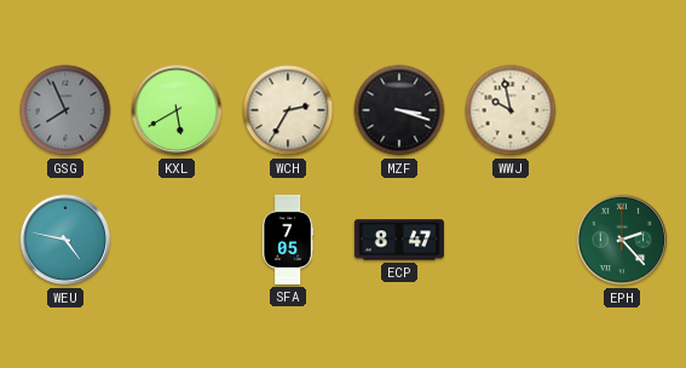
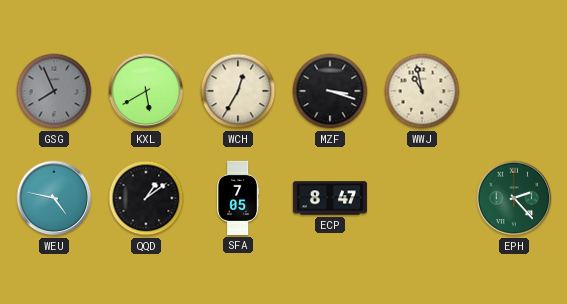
WCH: 2:35 -> 12:35
WWJ: 9:58 -> 10:58
QQD: none -> 1:09
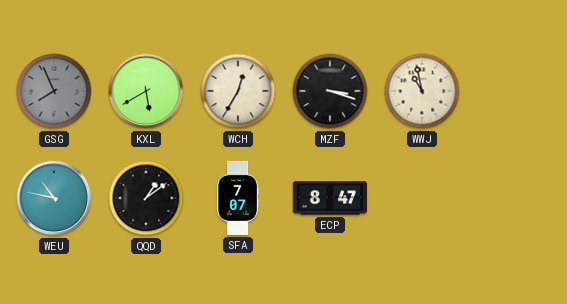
WEU: 4:47 -> 10:47
SFA: 7:05 -> 7:07
EPH: 2:23 -> none
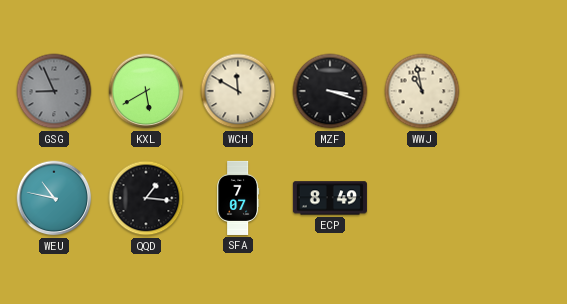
GSG: 7:56 -> 8:56
WCH: 12:35 -> 11:50
QQD: 1:09 -> 1:16
ECP: 8:47 -> 8:49
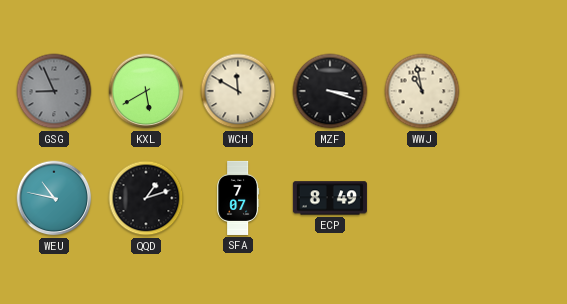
QQD: 1:16 -> 1:12
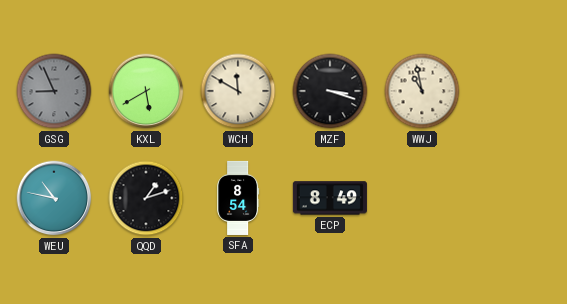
SFA: 7:07 -> 8:54
